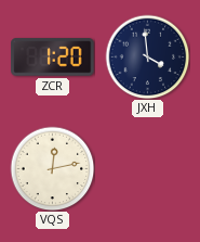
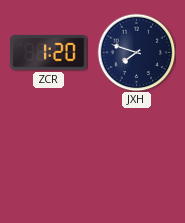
JXH: 3:59 -> 7:48
VQS: 12:13 -> none
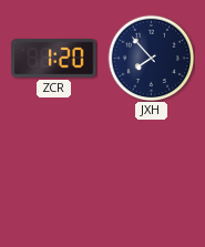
JXH: 7:48 -> 7:53
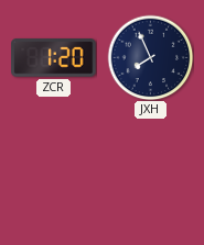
JXH: 7:53 -> 7:56
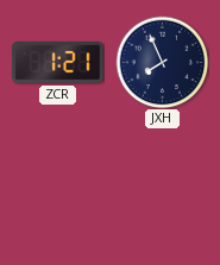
ZCR: 1:20 -> 1:21
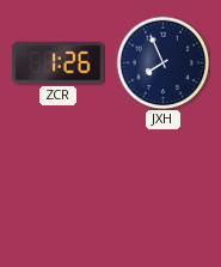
ZCR: 1:21 -> 1:26
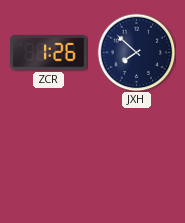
JXH: 7:56 -> 7:52
